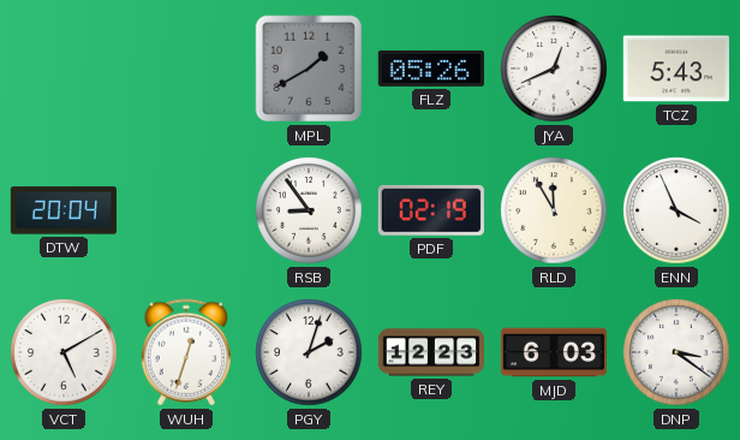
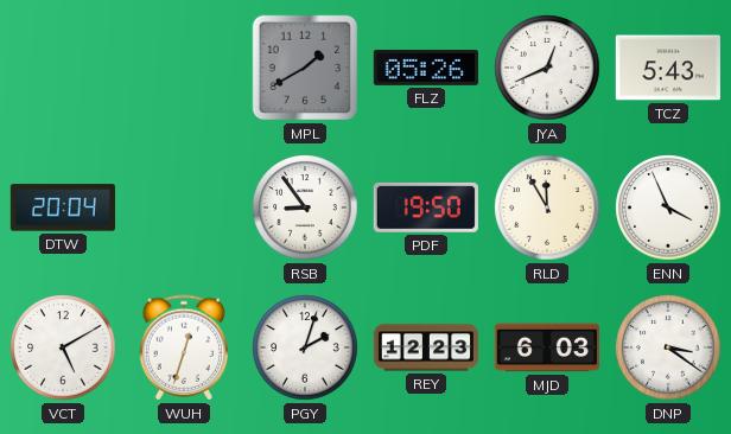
PDF: 02:19 -> 19:50
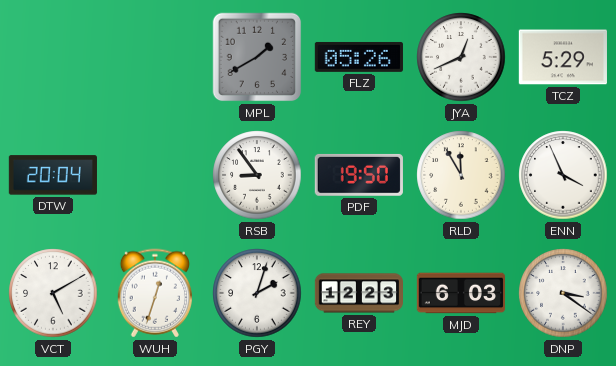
TCZ: 5:43 -> 5:29
